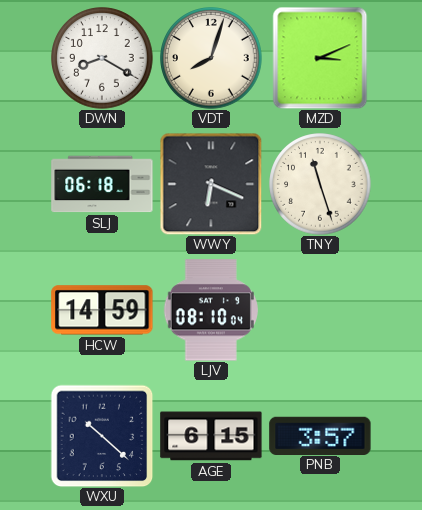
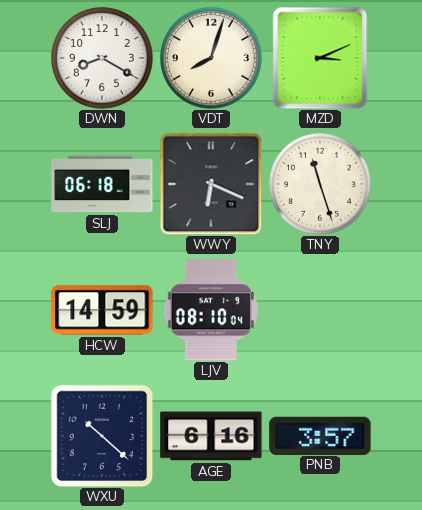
AGE: 6:15 -> 6:16
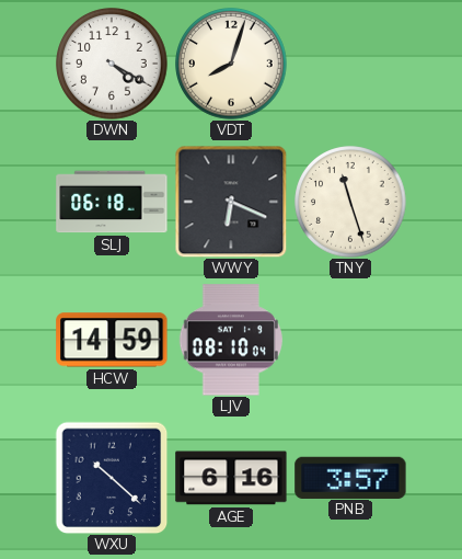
DWN: 8:20 -> 4:20
MZD: 3:11 -> none
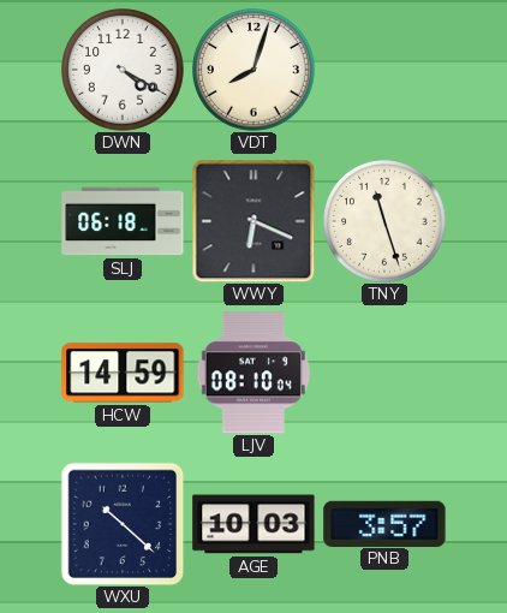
AGE: 6:16 -> 10:03
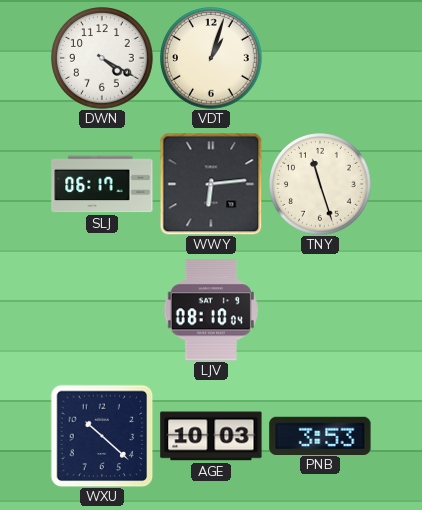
VDT: 8:03 -> 1:03
SLJ: 06:18 -> 06:17
WWY: 6:19 -> 6:14
HCW: 14:59 -> none
PNB: 3:57 -> 3:53
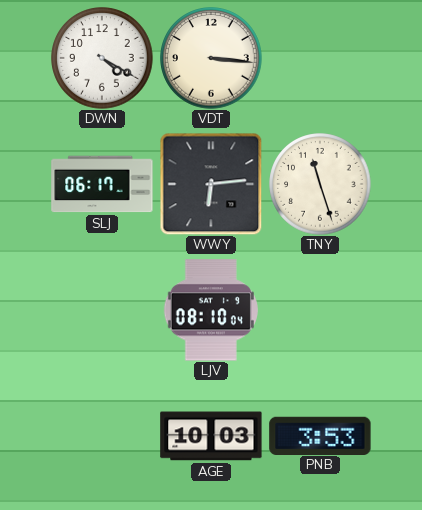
VDT: 1:03 -> 3:16
WXU: 10:22 -> none
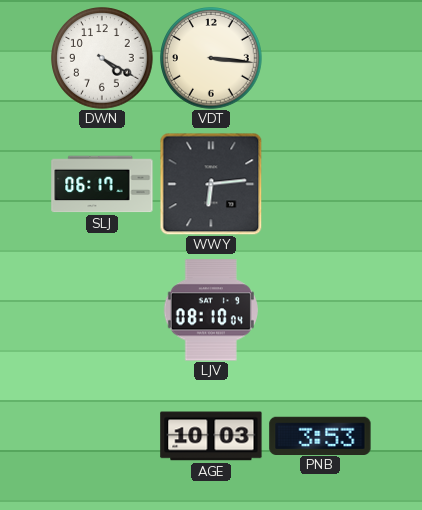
TNY: 11:27 -> none
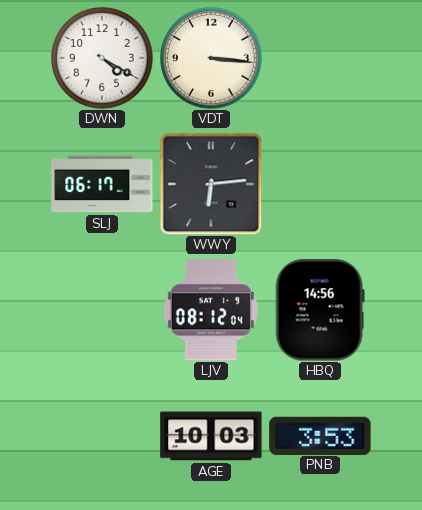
LJV: 08:10 -> 08:12
HBQ: none -> 14:56
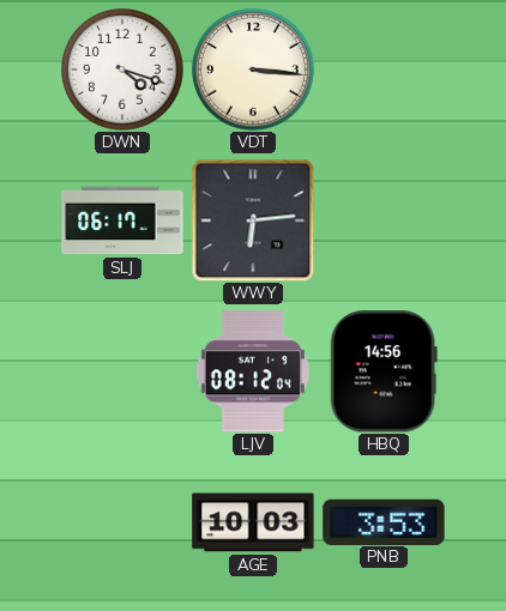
DWN: 4:20 -> 4:18
